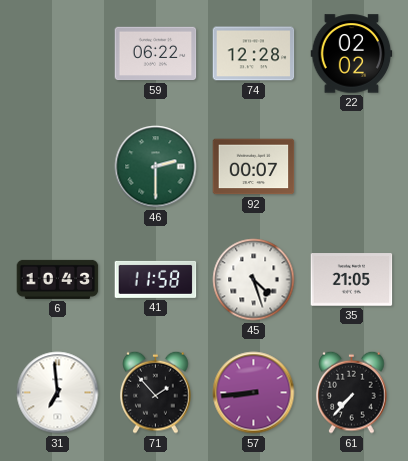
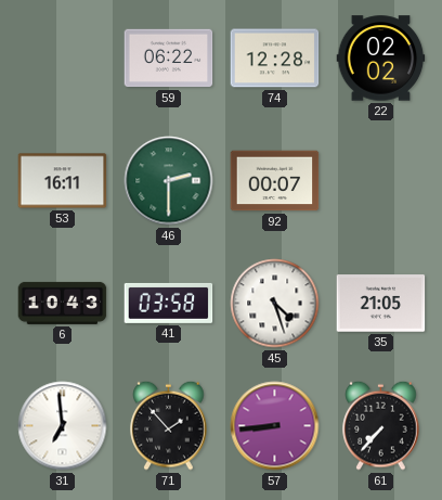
53: none -> 16:11
41: 11:58 -> 03:58
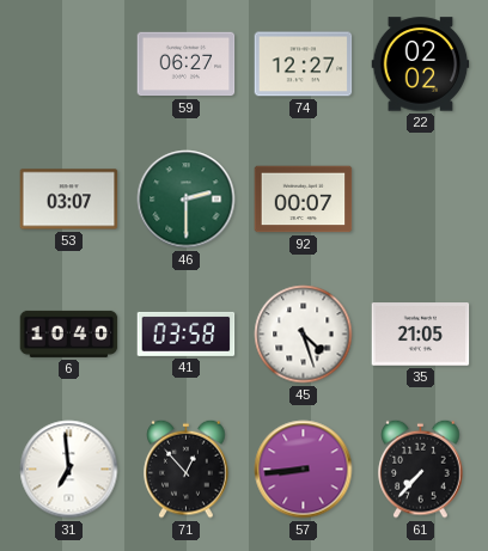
59: 06:22 -> 06:27
74: 12:28 -> 12:27
53: 16:11 -> 03:07
6: 10:43 -> 10:40
71: 1:53 -> 12:53
